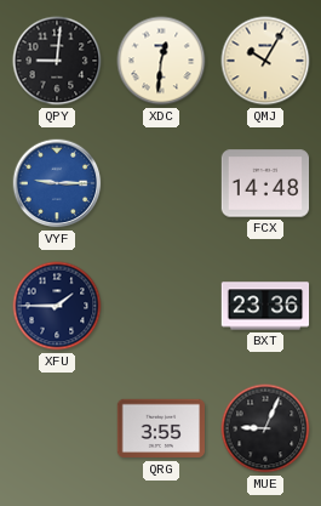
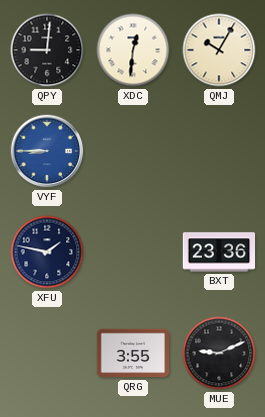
VYF: 9:15 -> 8:45
FCX: 14:48 -> none
XFU: 1:45 -> 1:47
MUE: 9:04 -> 9:11
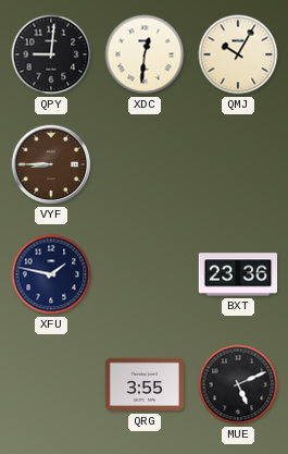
VYF dial: blue -> brown
MUE: 9:11 -> 5:11
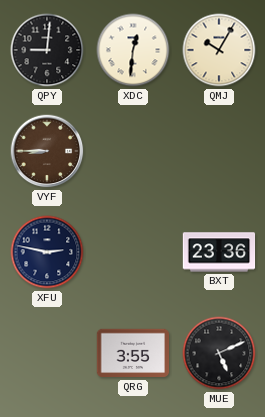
XFU: 1:47 -> 2:47
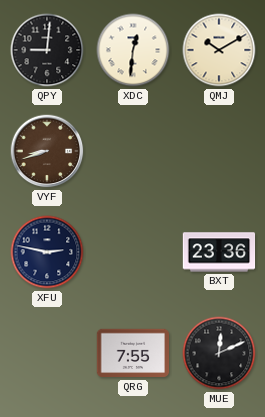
QMJ: 10:05 -> 10:10
VYF: 8:45 -> 8:42
QRG: 3:55 -> 7:55
MUE: 5:11 -> 12:11
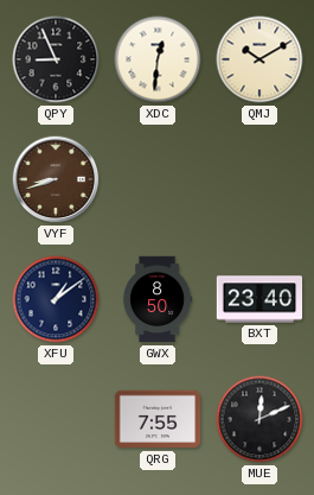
QPY: 9:01 -> 8:56
XFU: 2:47 -> 1:09
GWX: none -> 8:50
BXT: 23:36 -> 23:40
